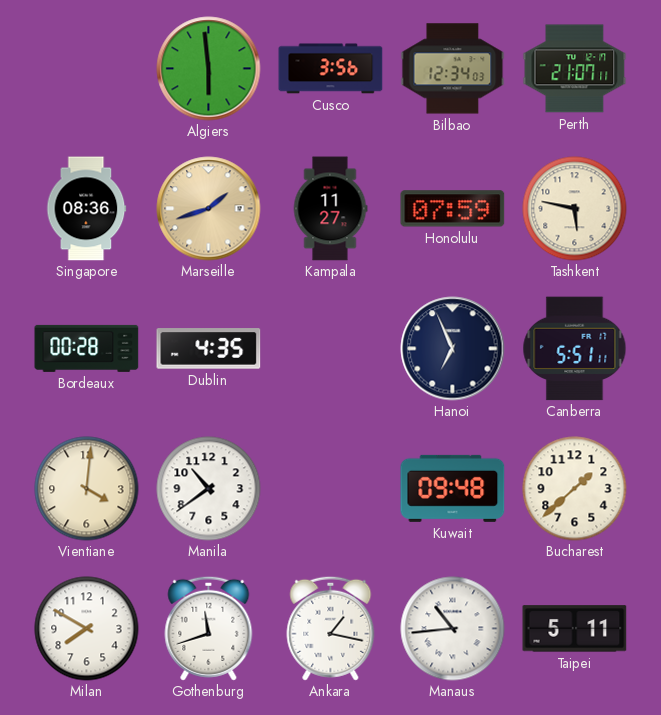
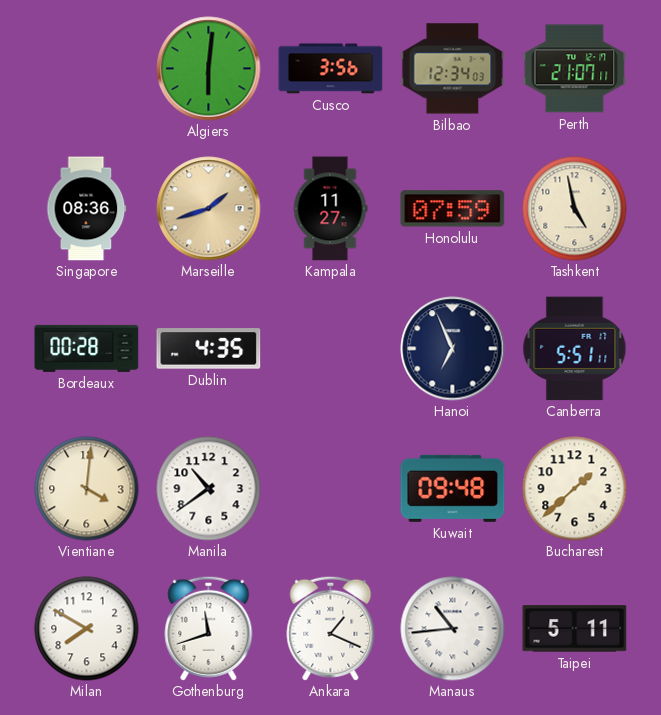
Algiers: 5:59 -> 6:01
Tashkent: 5:47 -> 4:58
Ankara: 1:17 -> 1:19
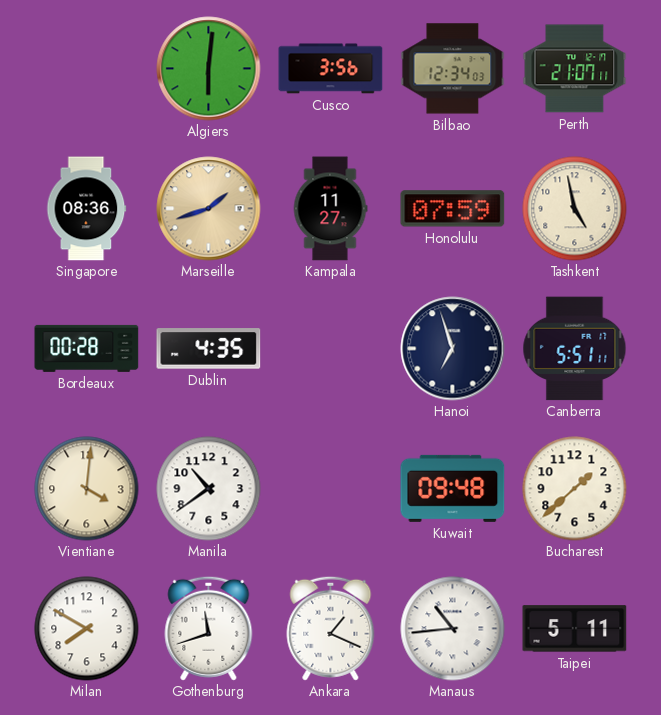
Hanoi: 6:56 -> 6:57
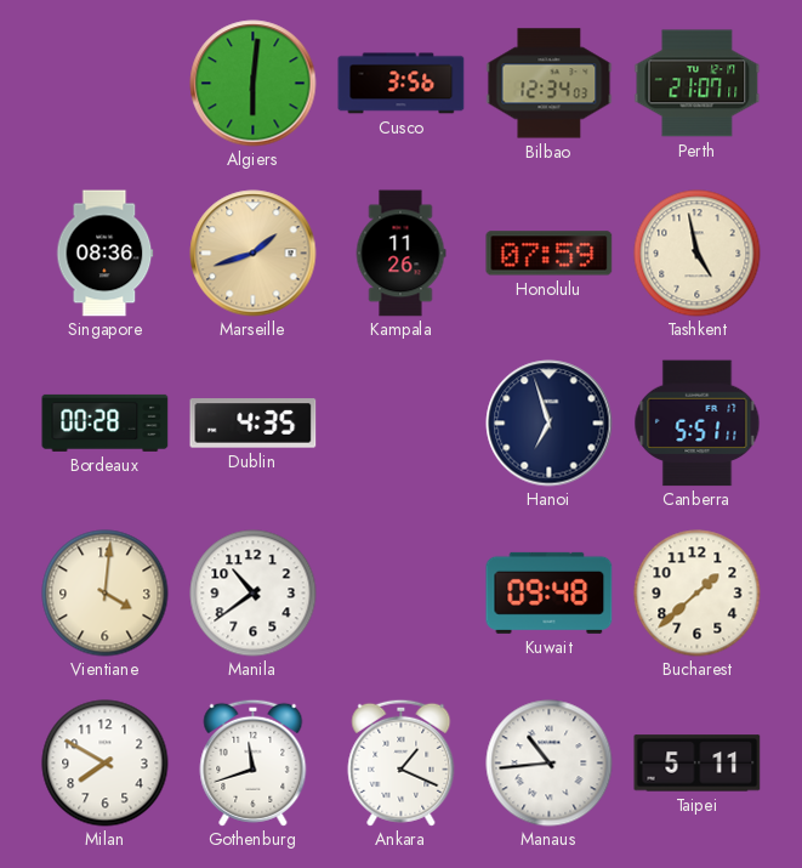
Kampala: 11:27 -> 11:26
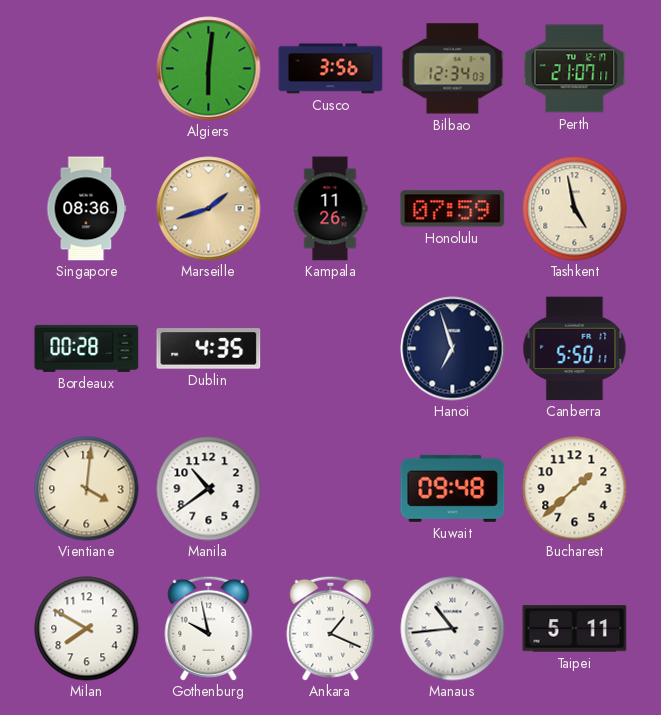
Canberra: 5:51 -> 5:50
Gothenburg: 11:42 -> 9:58
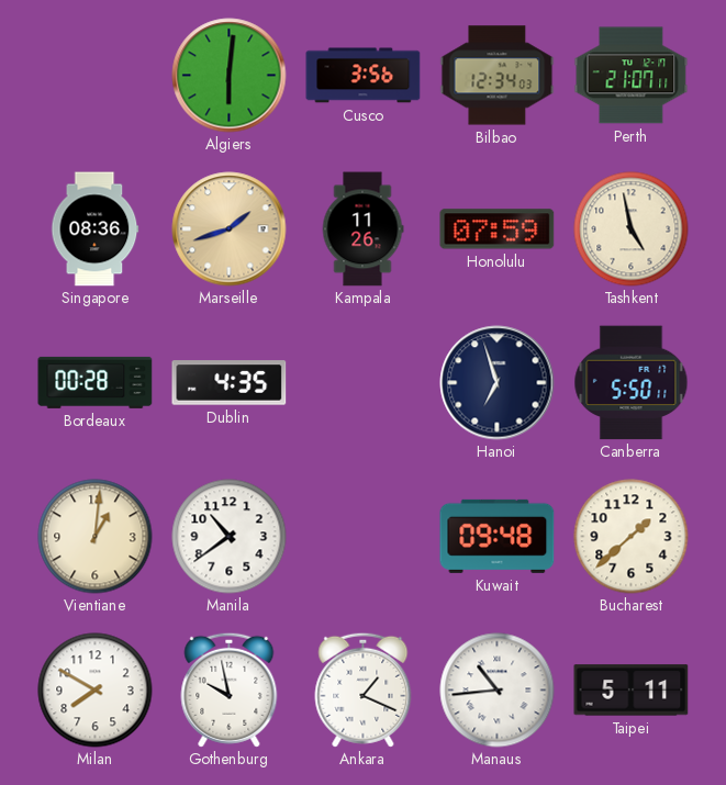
Vientiane: 4:01 -> 1:01
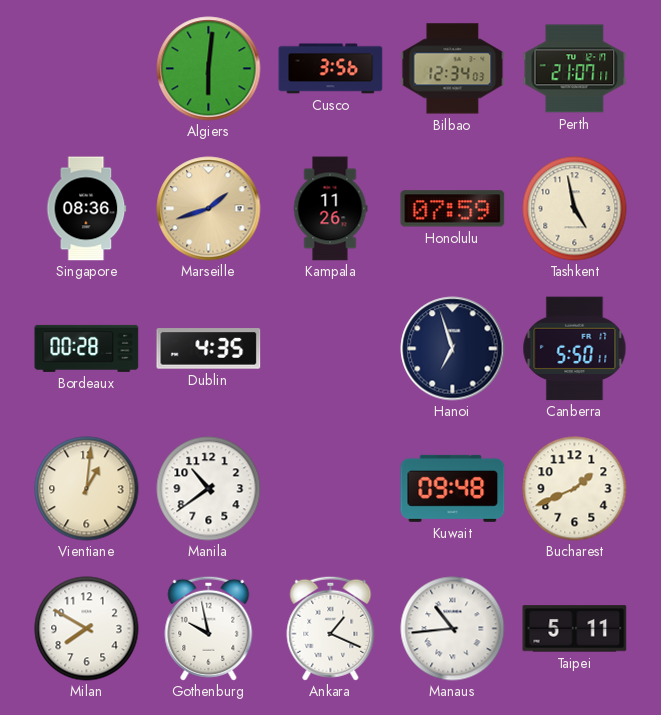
Bucharest: 1:38 -> 1:41
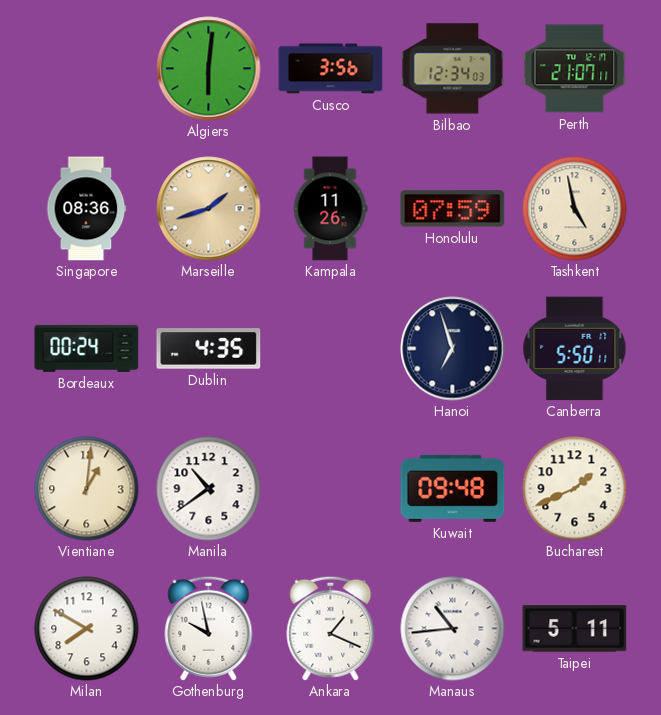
Bordeaux: 00:28 -> 00:24
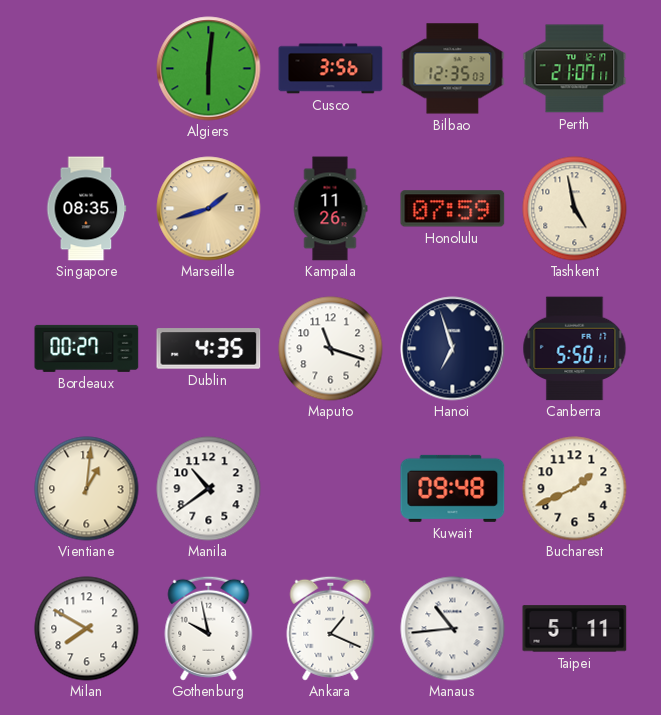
Bilbao: 12:34 -> 12:35
Singapore: 08:36 -> 08:35
Bordeaux: 00:24 -> 00:27
Maputo: none -> 11:18
